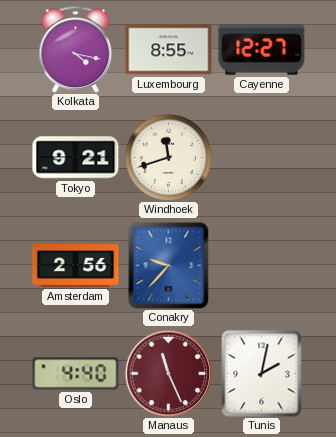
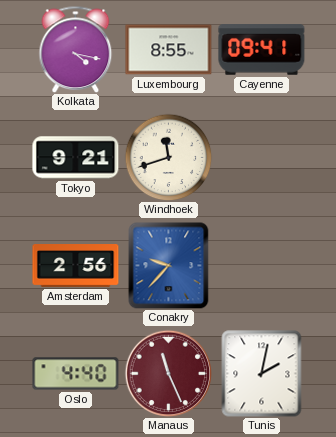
Cayenne: 12:27 -> 09:41
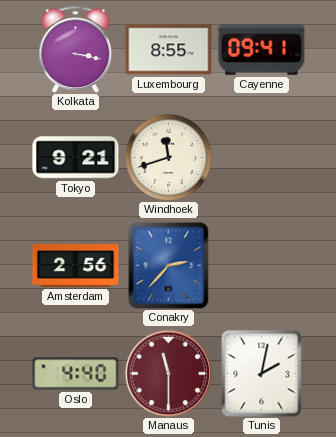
Kolkata: 4:17 -> 3:17
Conakry: 9:37 -> 2:37
Manaus: 11:26 -> 11:30
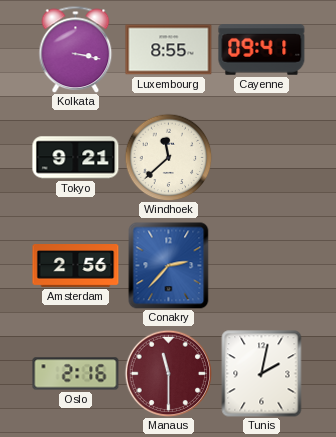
Windhoek: 11:42 -> 11:38
Oslo: 4:40 -> 2:16
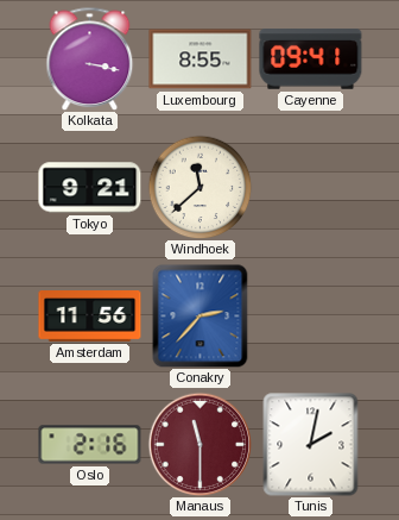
Amsterdam: 2:56 -> 11:56
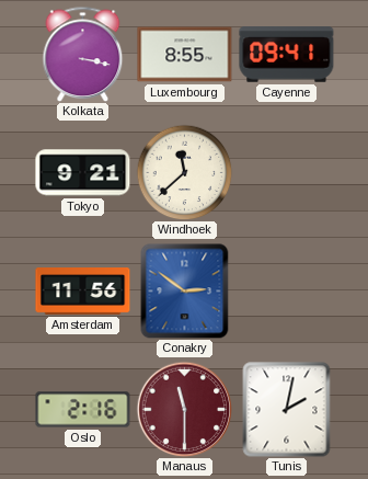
Conakry: 2:37 -> 2:51
